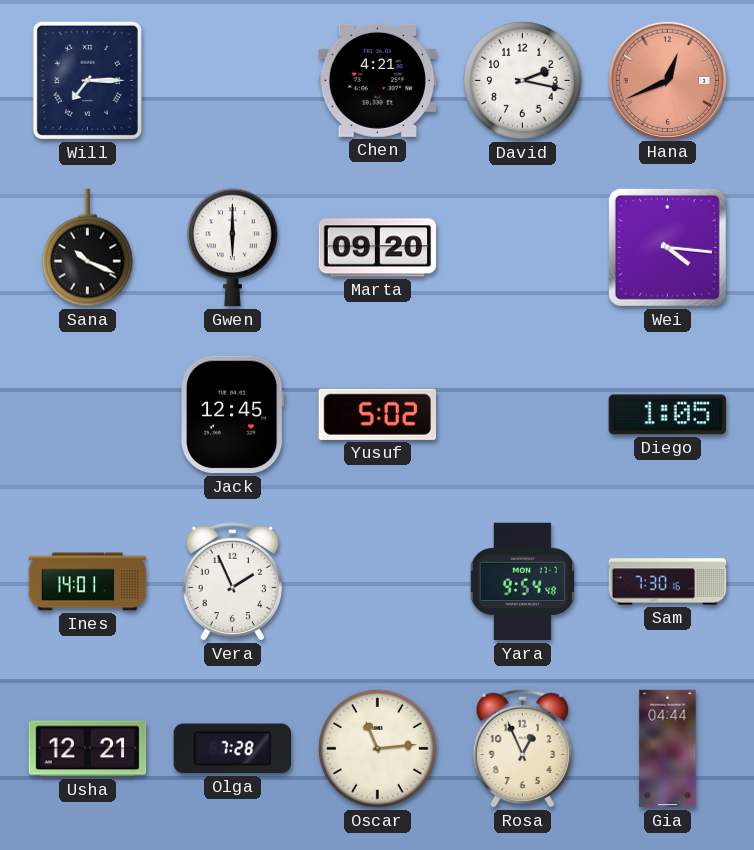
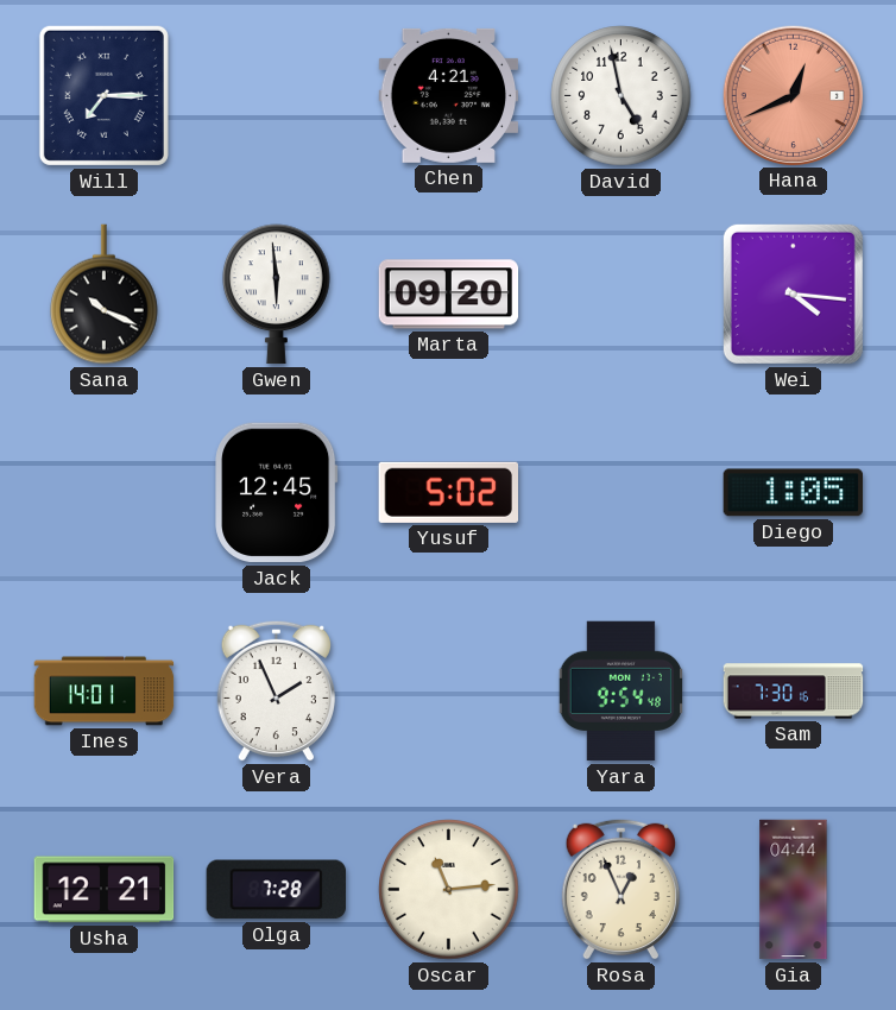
David: 2:17 -> 4:58
Gwen: 6:00 -> 5:59
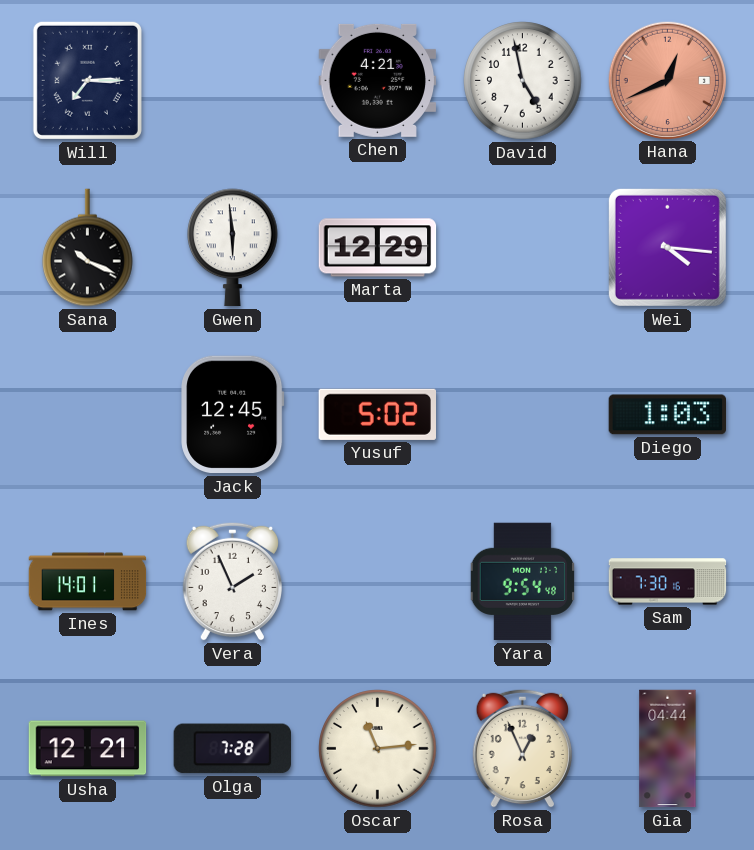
Marta: 09:20 -> 12:29
Diego: 1:05 -> 1:03
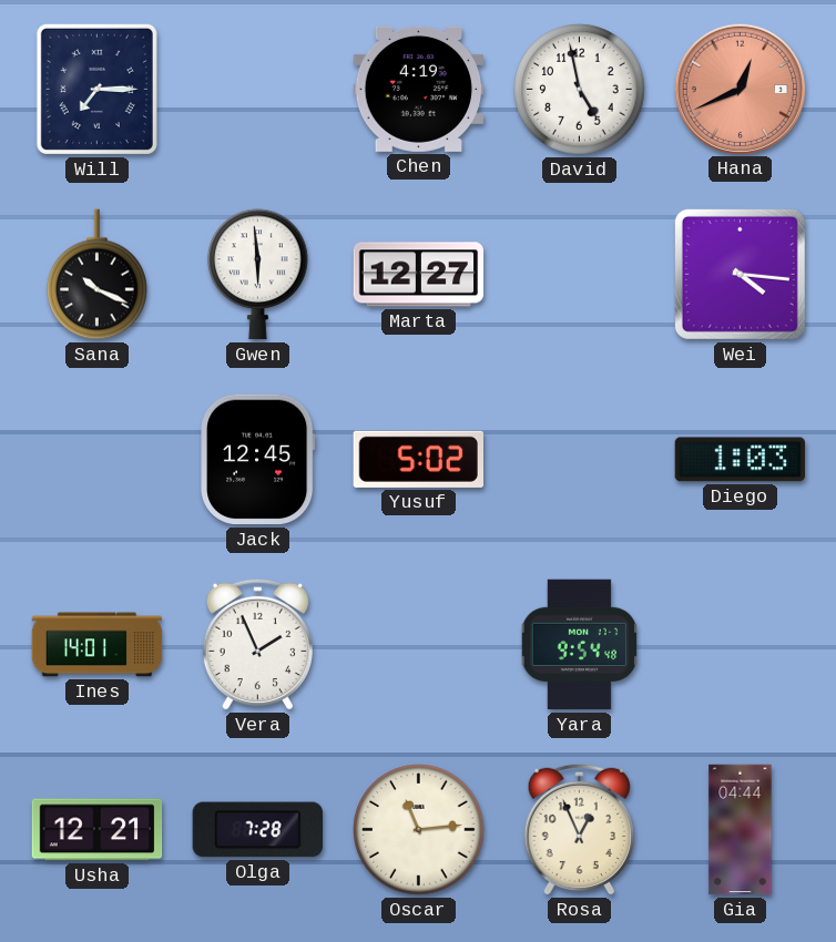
Chen: 4:21 -> 4:19
Marta: 12:29 -> 12:27
Sam: 7:30 -> none
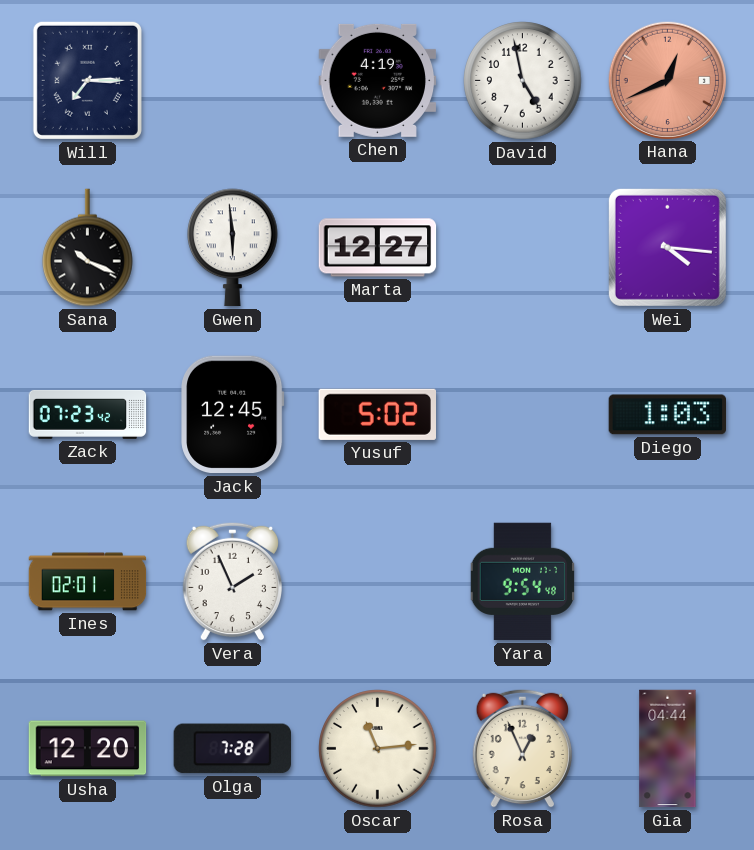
Zack: none -> 07:23
Ines: 14:01 -> 02:01
Usha: 12:21 -> 12:20
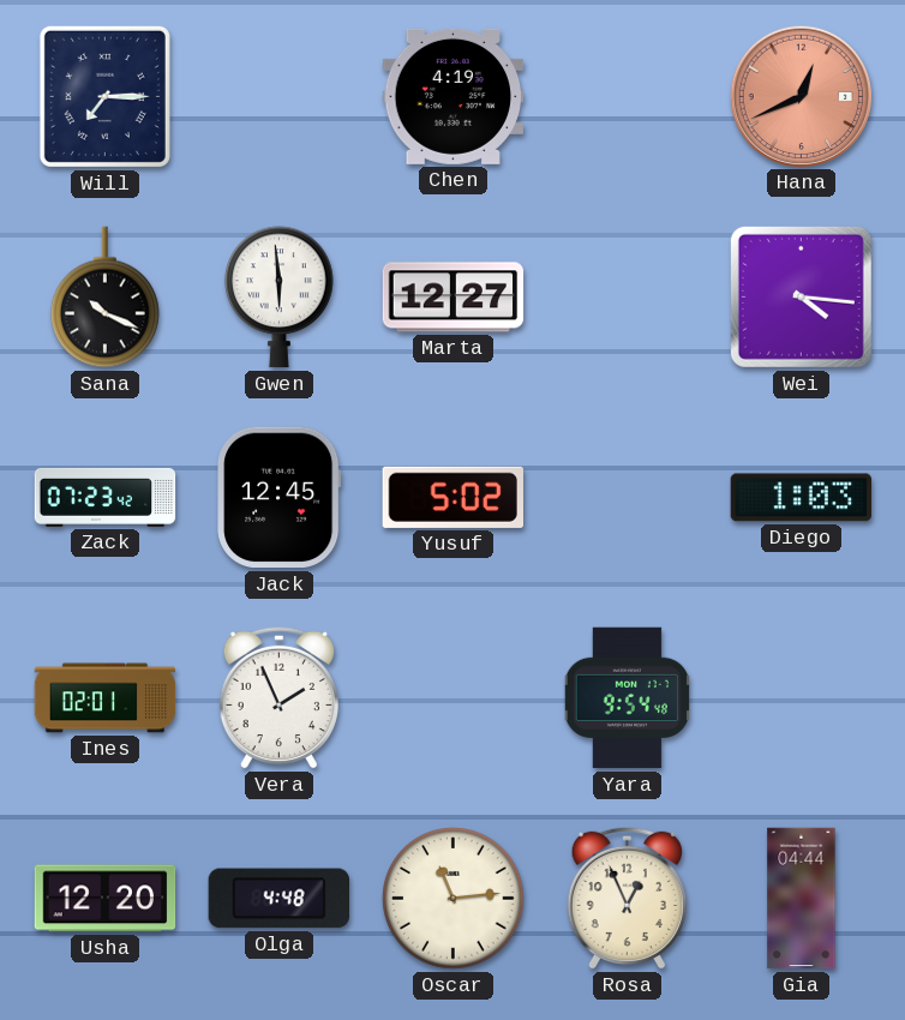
David: 4:58 -> none
Olga: 7:28 -> 4:48
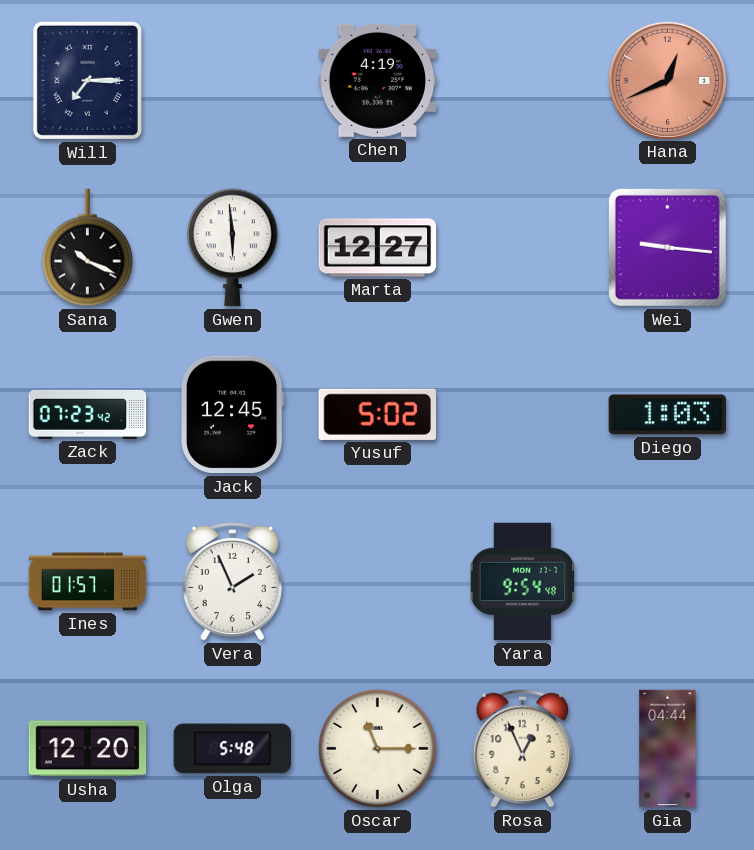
Wei: 4:16 -> 9:16
Ines: 02:01 -> 01:57
Olga: 4:48 -> 5:48
Oscar: 11:14 -> 11:15
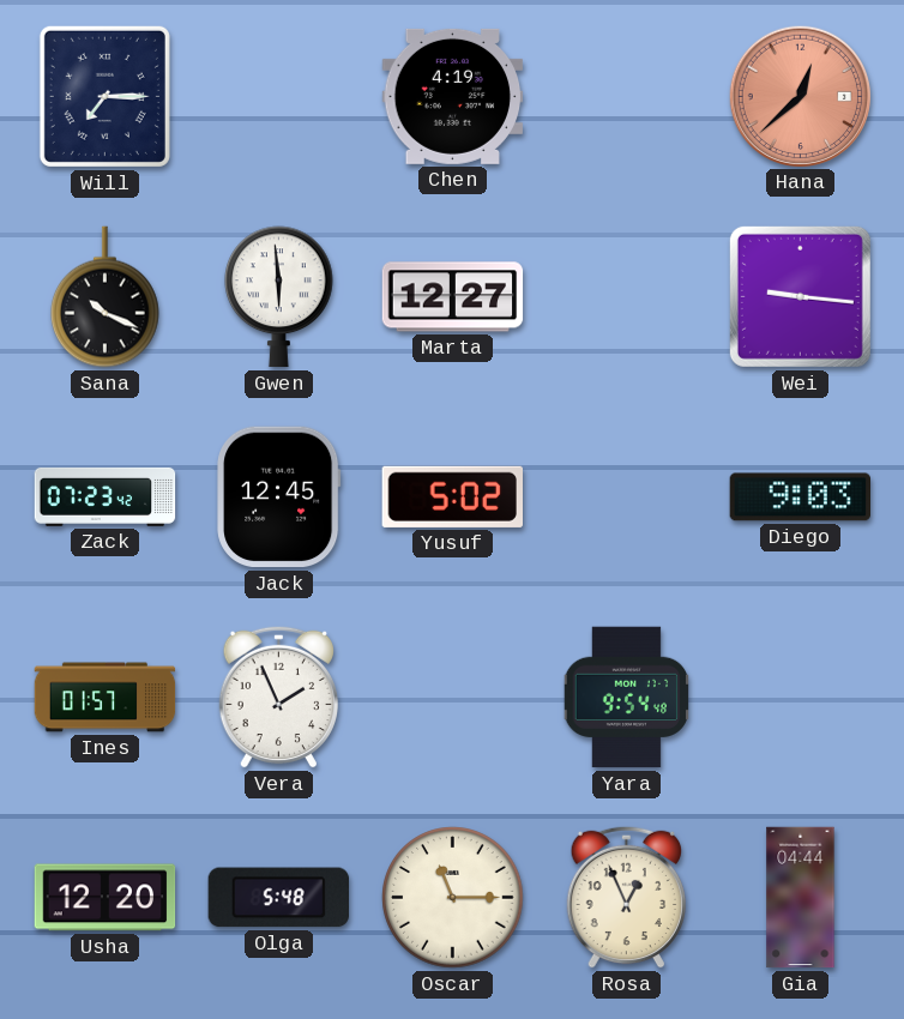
Hana: 12:41 -> 12:38
Diego: 1:03 -> 9:03
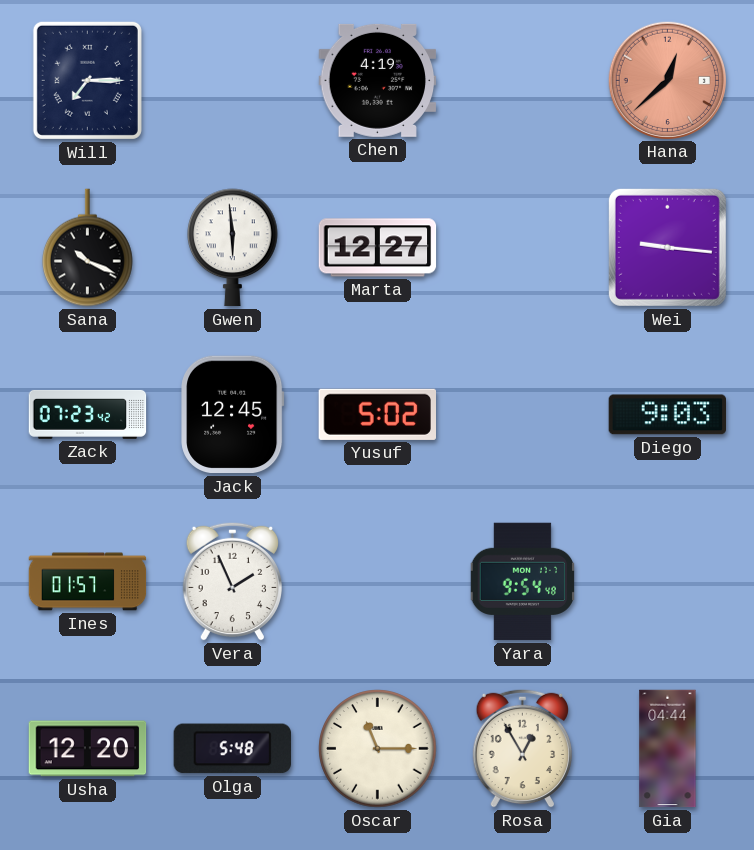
Rosa: 12:56 -> 12:55
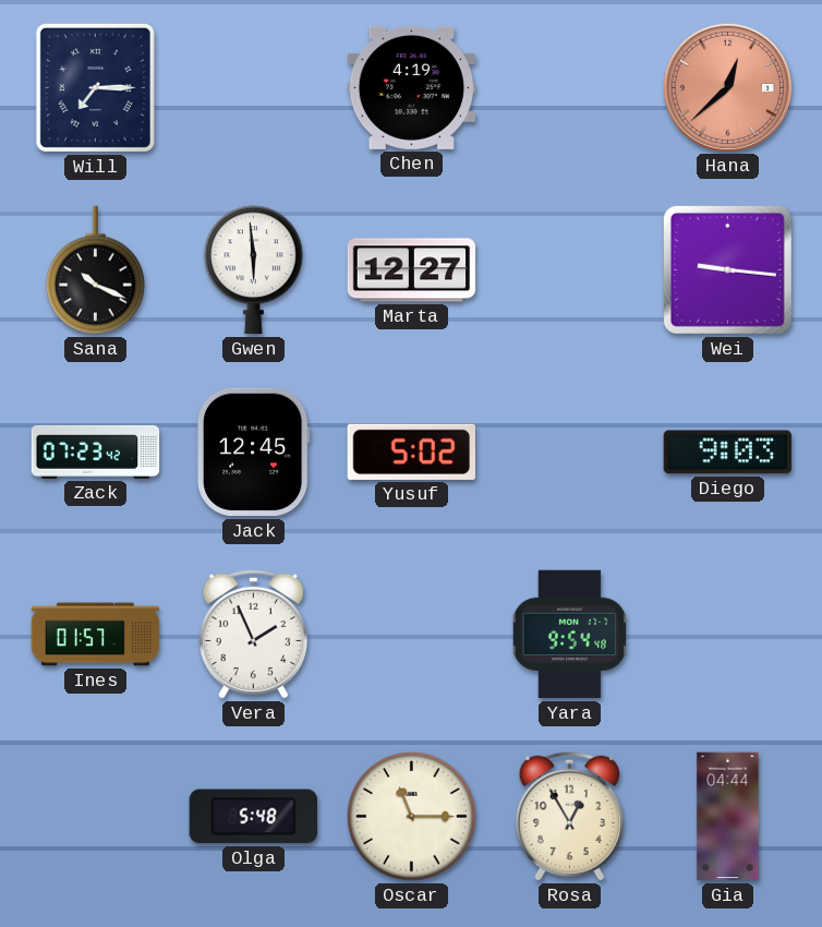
Usha: 12:20 -> none
